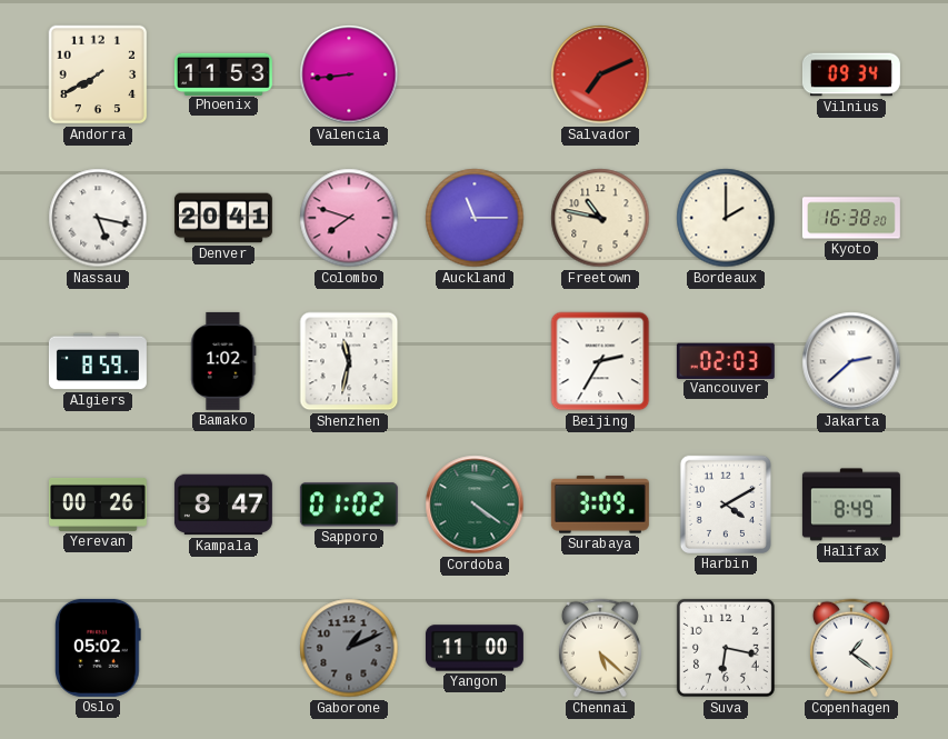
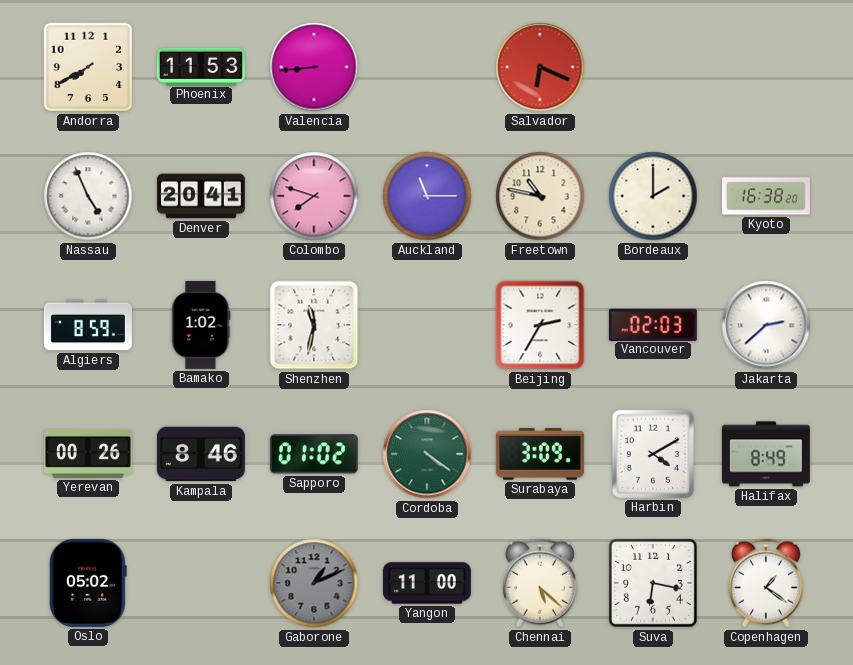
Salvador: 7:11 -> 6:19
Vilnius: 09:34 -> none
Nassau: 5:17 -> 4:56
Kampala: 8:47 -> 8:46
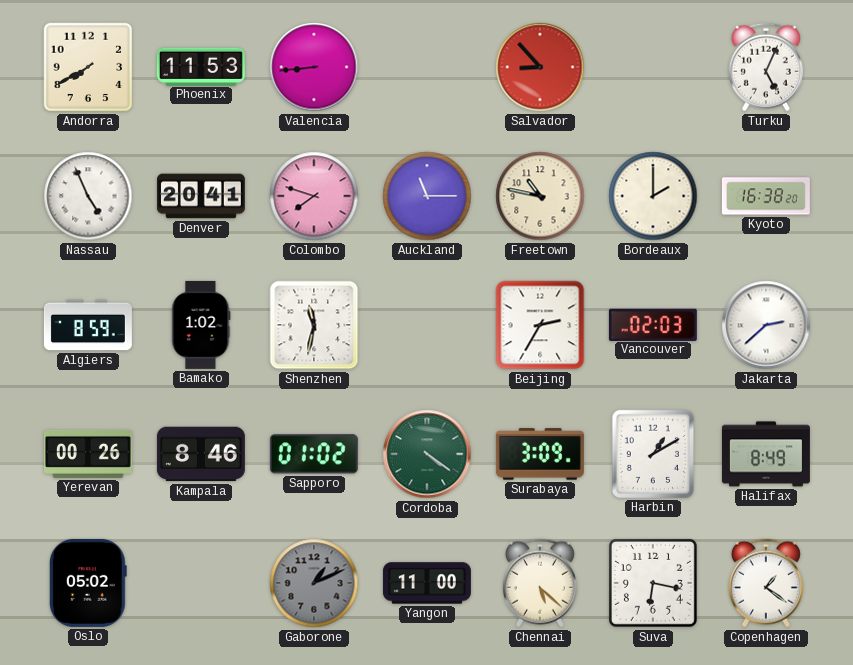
Salvador: 6:19 -> 8:53
Turku: none -> 5:04
Harbin: 4:10 -> 1:10
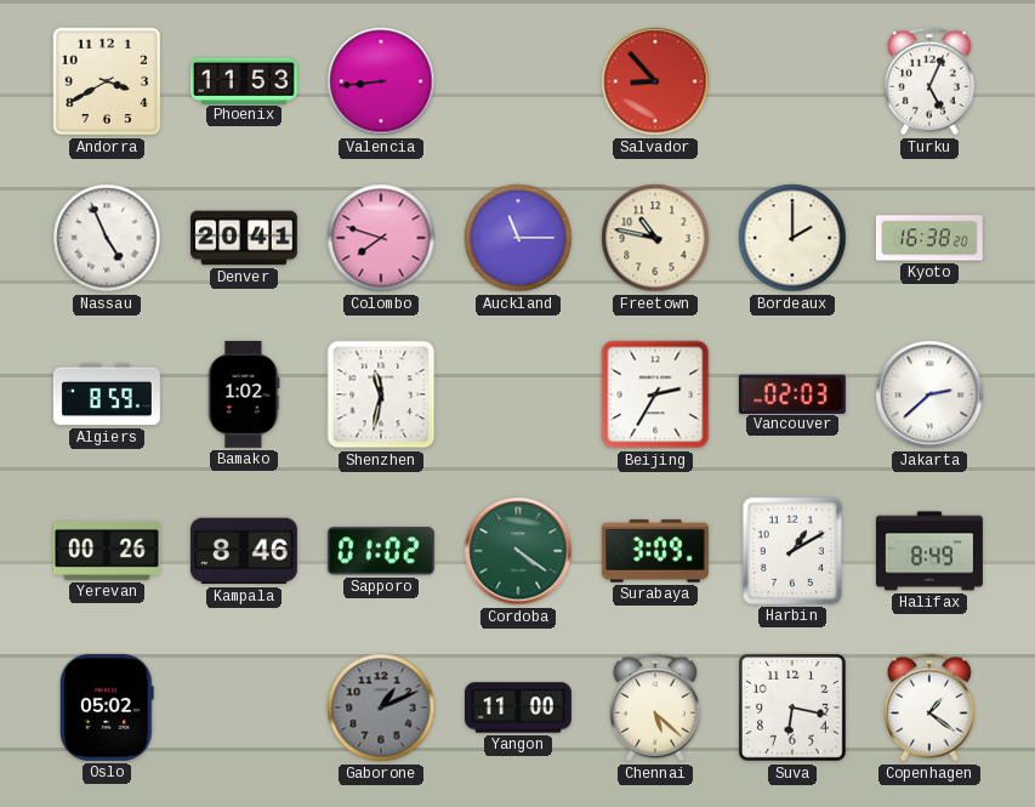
Andorra: 7:40 -> 3:40
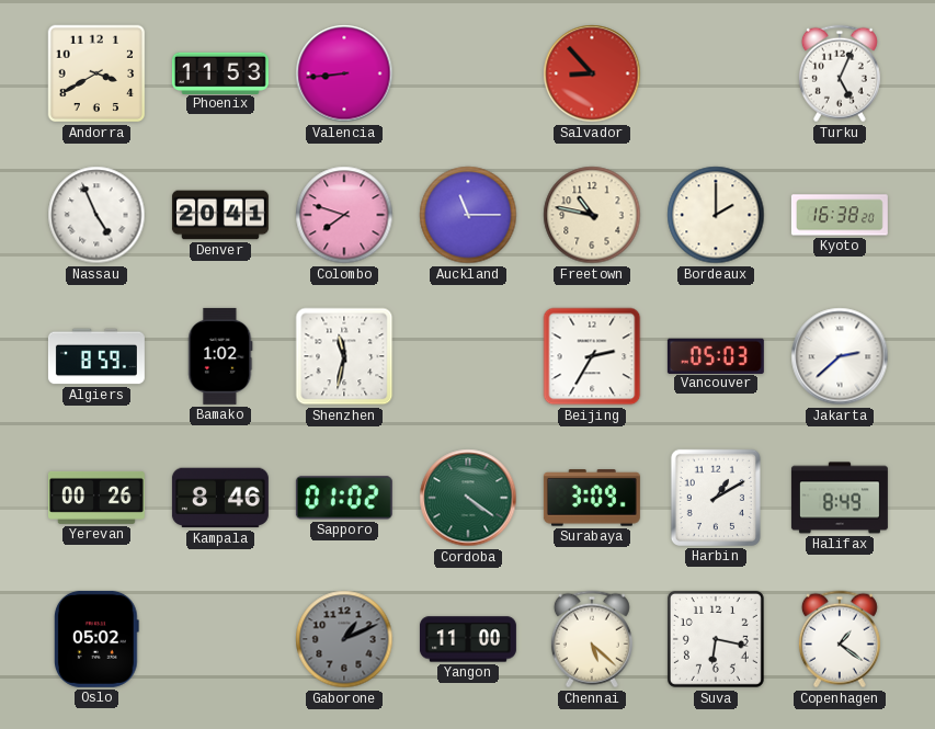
Vancouver: 02:03 -> 05:03
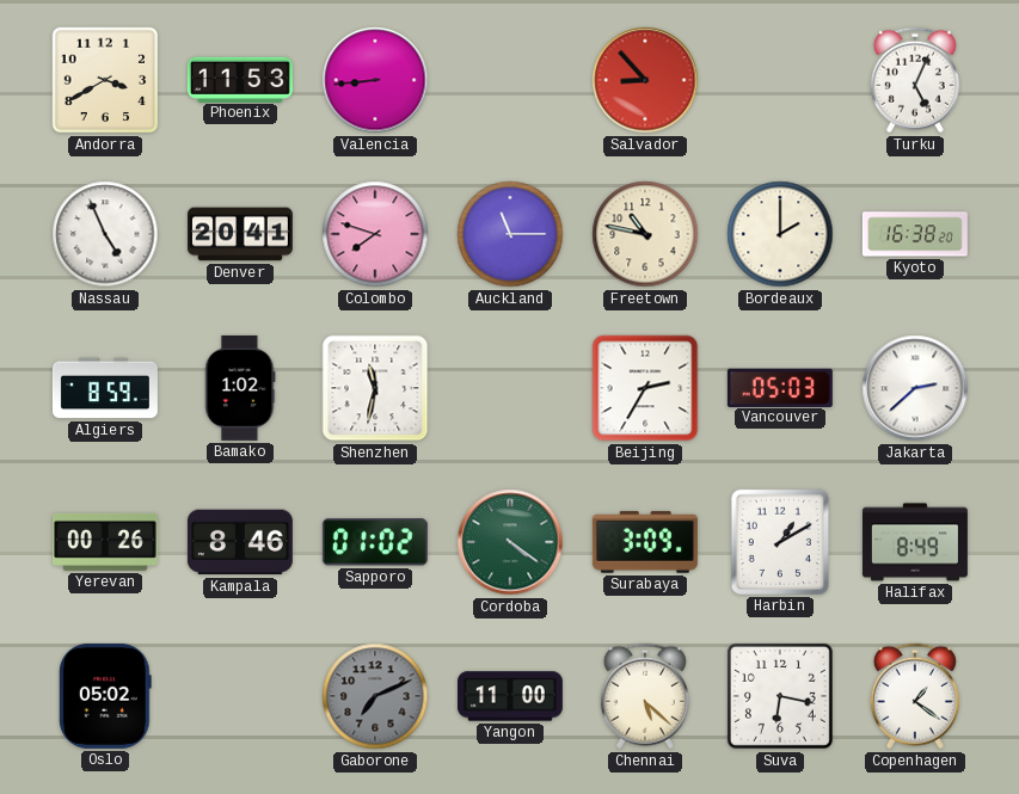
Gaborone: 1:11 -> 7:11
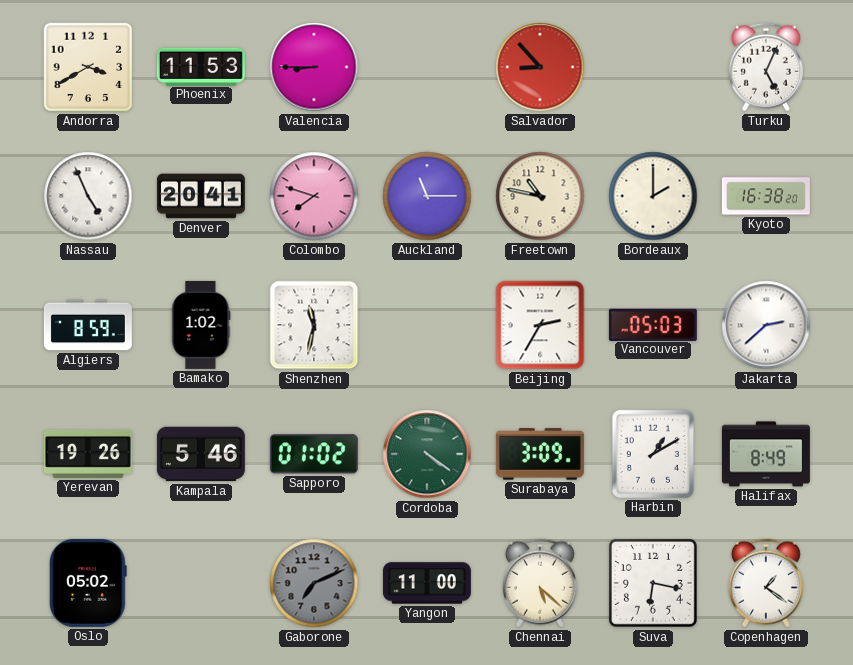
Valencia: 8:44 -> 8:45
Yerevan: 00:26 -> 19:26
Kampala: 8:46 -> 5:46
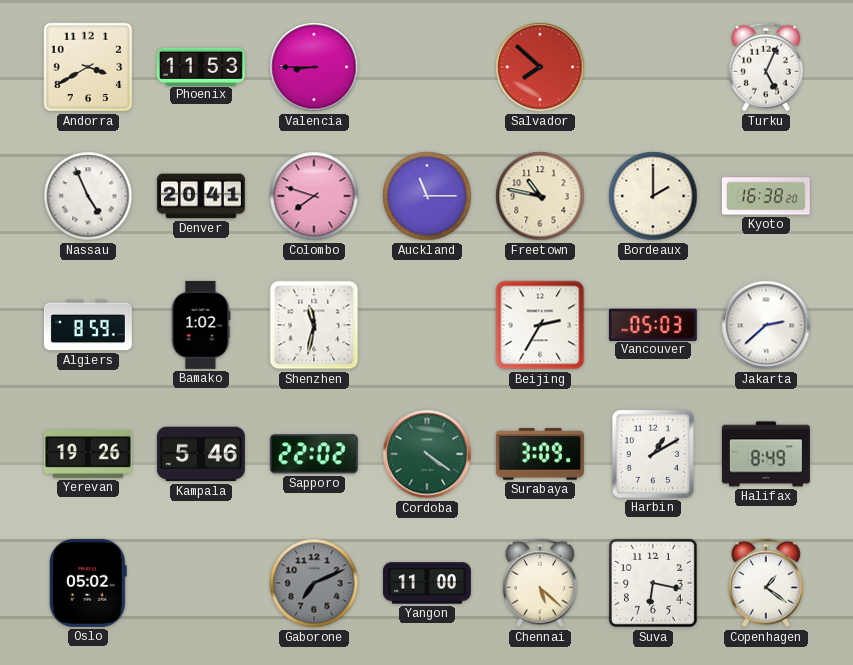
Salvador: 8:53 -> 7:52
Sapporo: 01:02 -> 22:02
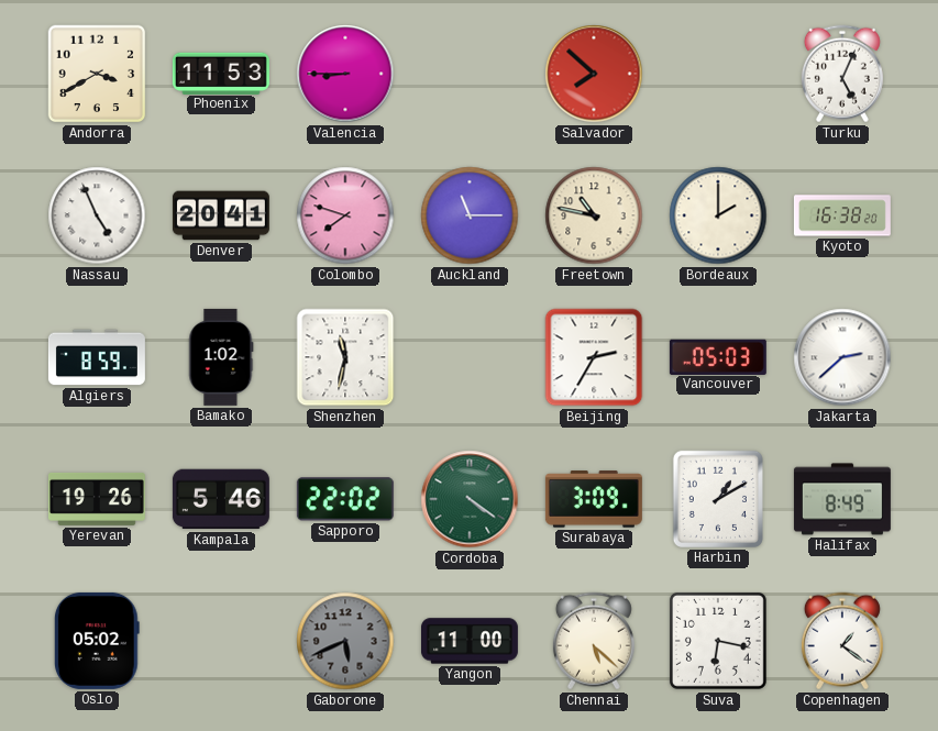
Gaborone: 7:11 -> 5:41
